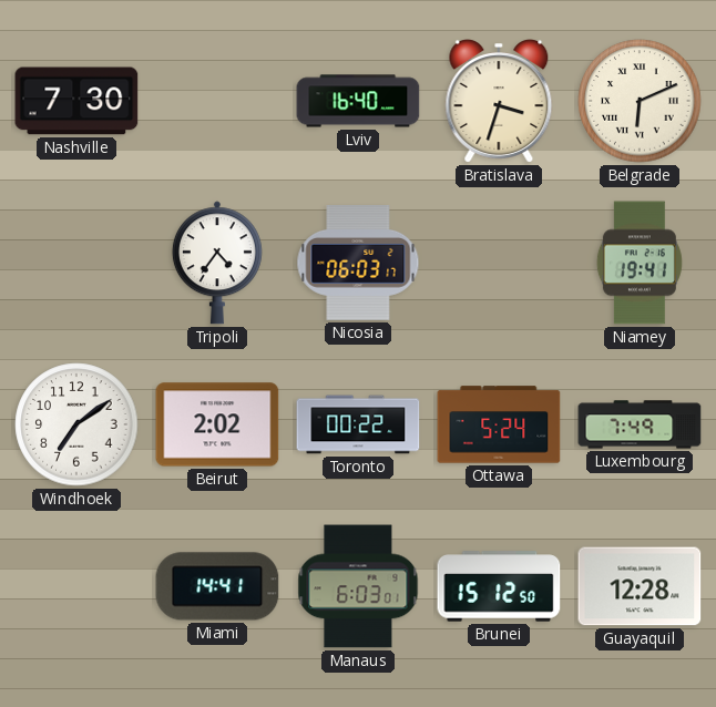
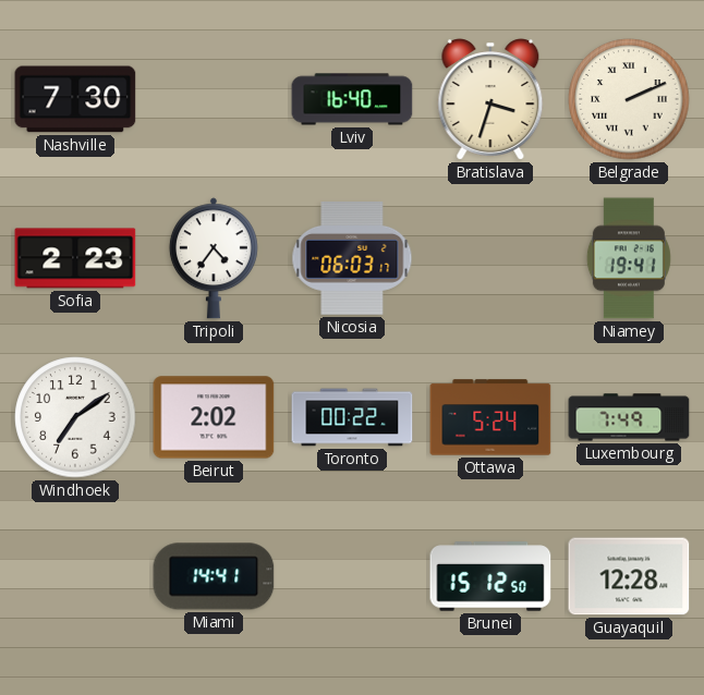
Belgrade: 6:11 -> 2:11
Sofia: none -> 2:23
Manaus: 6:03 -> none
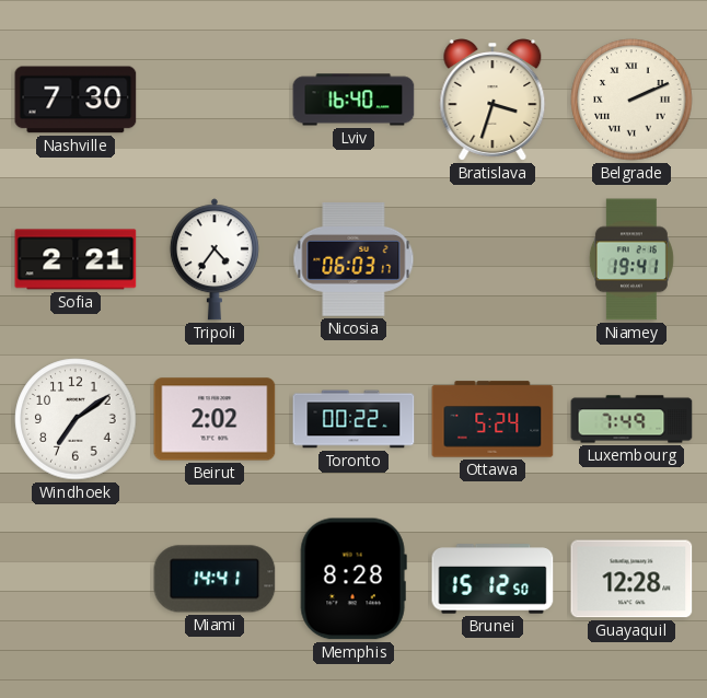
Sofia: 2:23 -> 2:21
Memphis: none -> 8:28
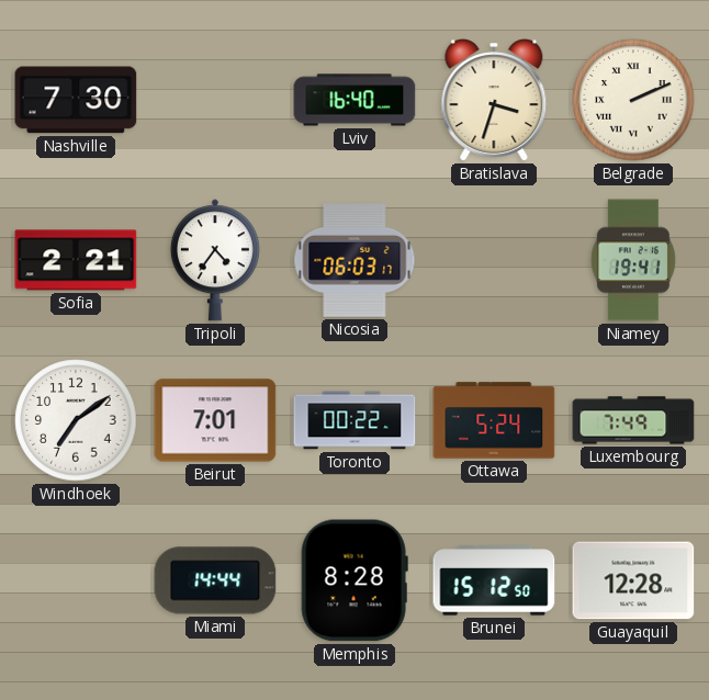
Beirut: 2:02 -> 7:01
Miami: 14:41 -> 14:44
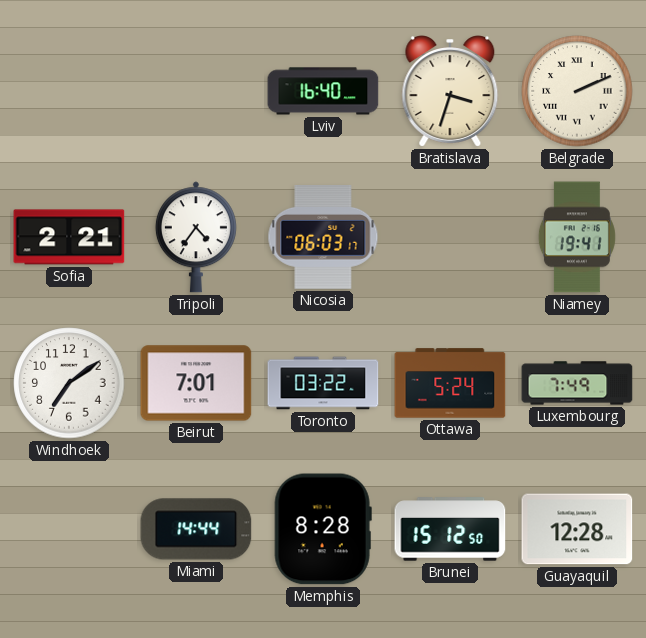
Nashville: 7:30 -> none
Toronto: 00:22 -> 03:22
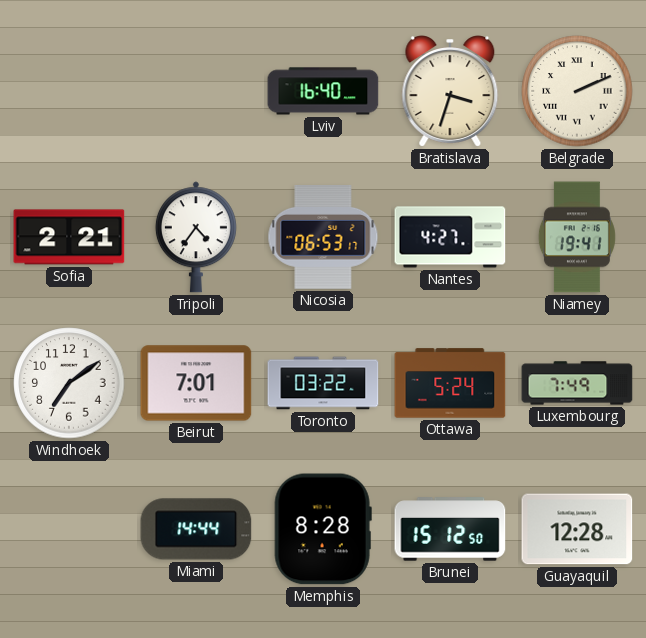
Nicosia: 06:03 -> 06:53
Nantes: none -> 4:27
